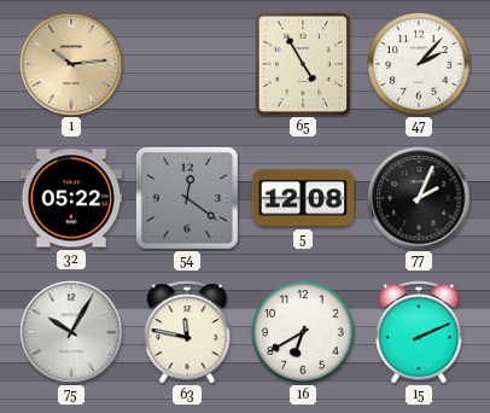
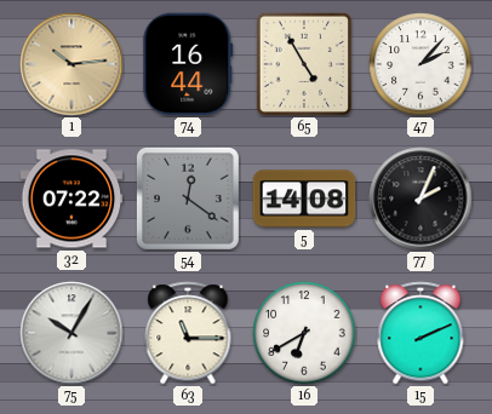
74: none -> 16:44
32: 05:22 -> 07:22
5: 12:08 -> 14:08
63: 11:47 -> 11:15
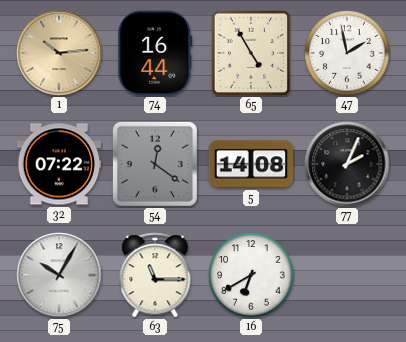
47: 2:07 -> 1:58
15: 2:11 -> none
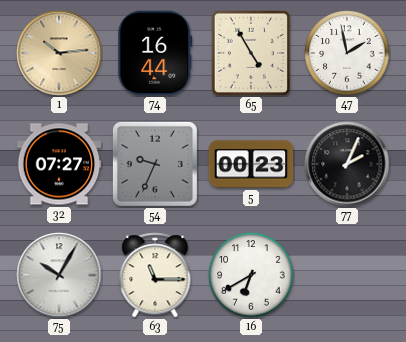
32: 07:22 -> 07:27
54: 12:21 -> 9:34
5: 14:08 -> 00:23
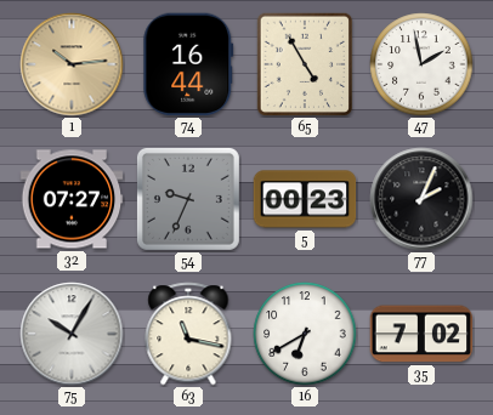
63: 11:15 -> 11:17
35: none -> 7:02
